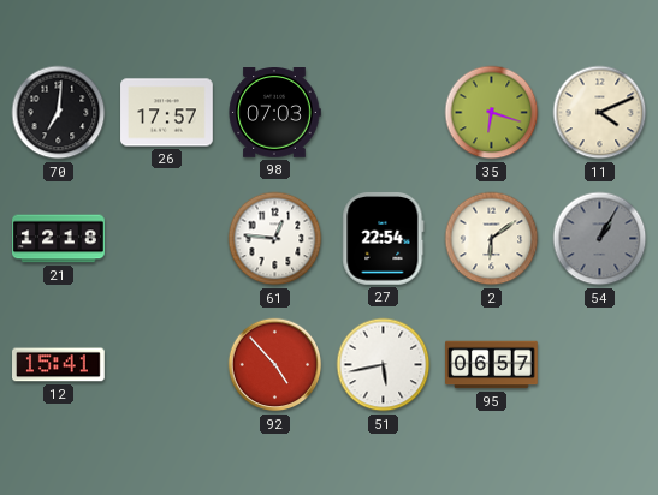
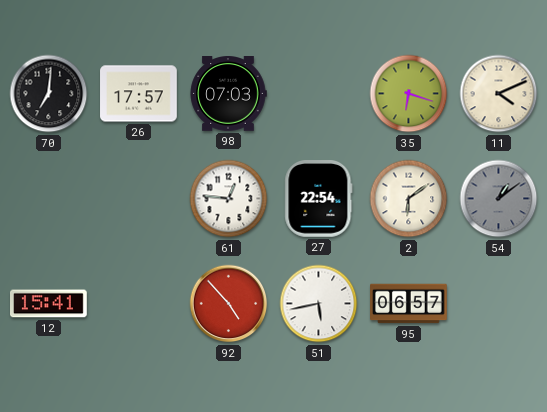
21: 12:18 -> none
54: 1:05 -> 1:09
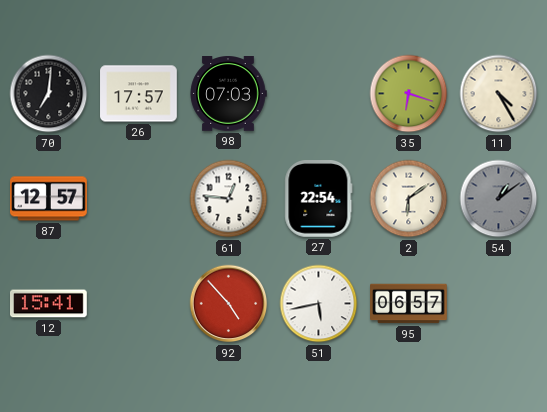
11: 4:11 -> 4:25
87: none -> 12:57
